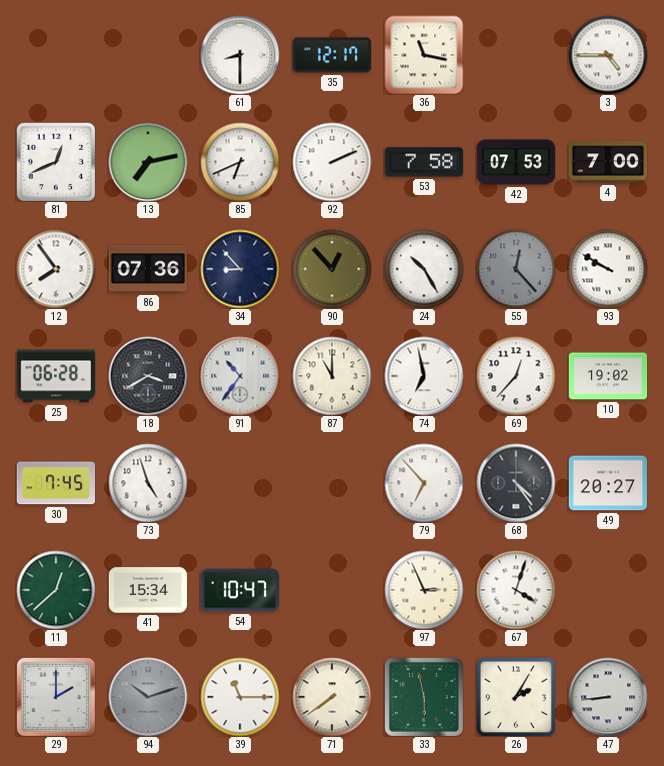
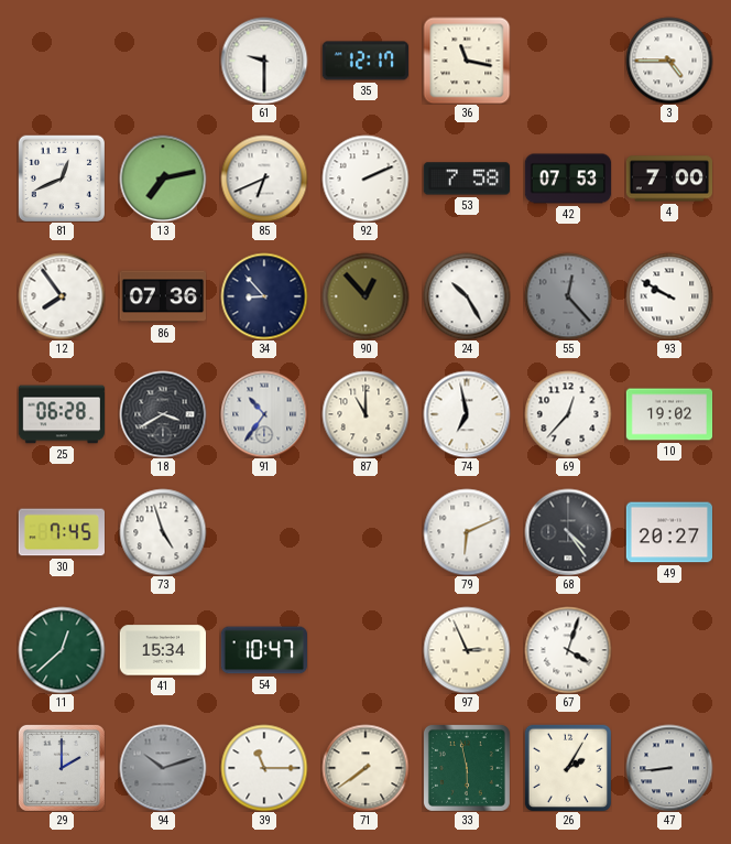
61: 8:30 -> 9:30
79: 6:53 -> 6:11
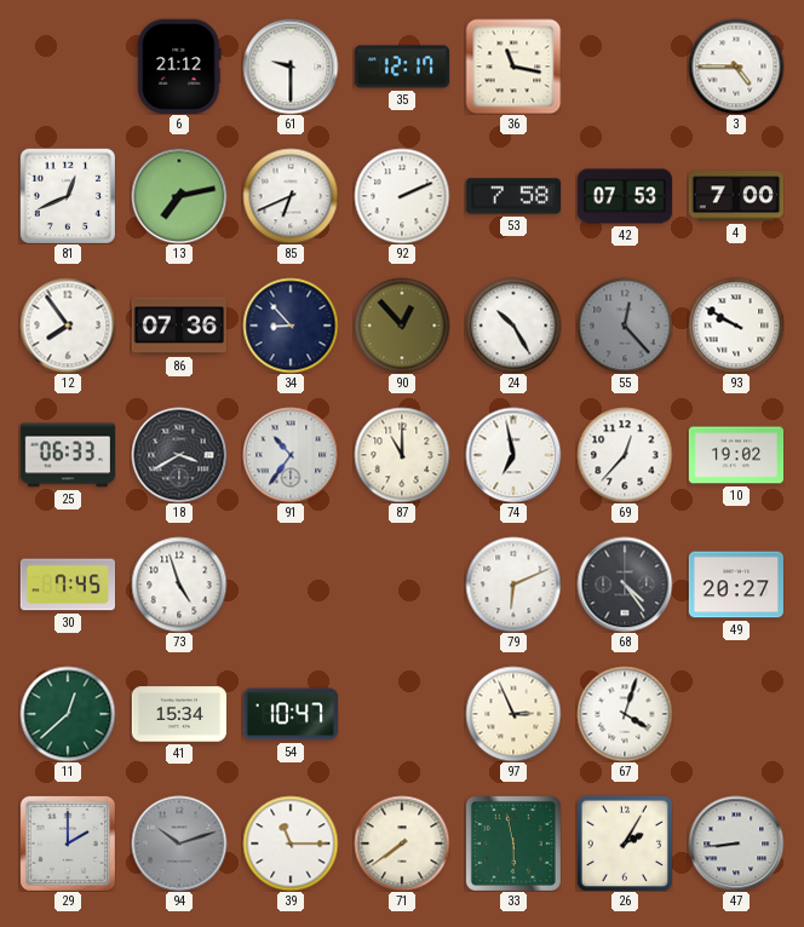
6: none -> 21:12
25: 06:28 -> 06:33
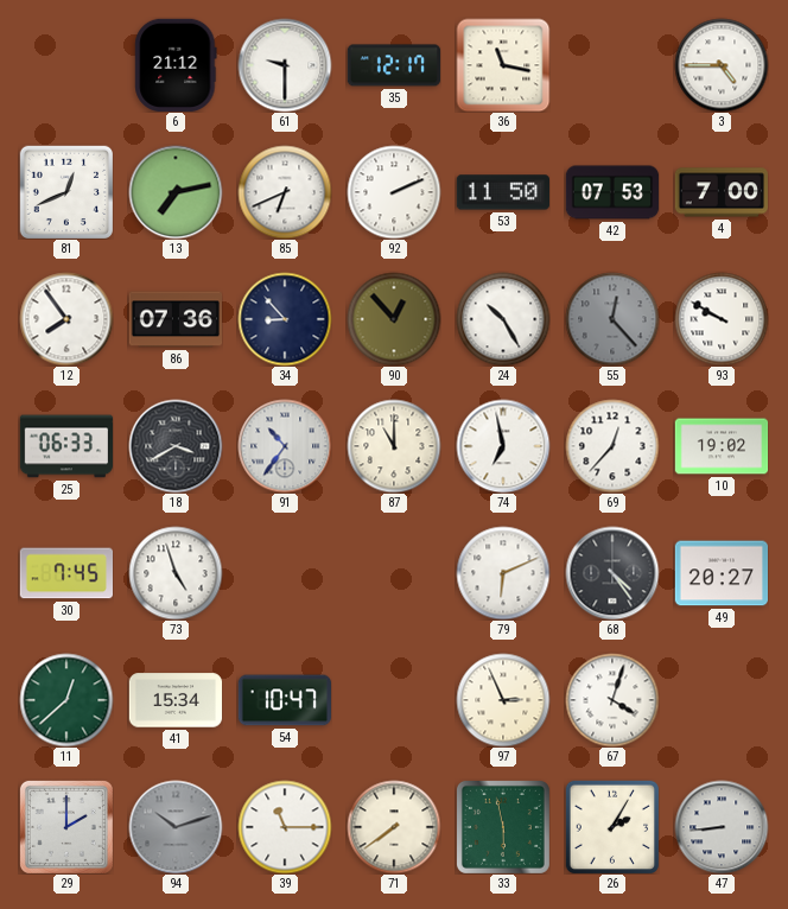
53: 7:58 -> 11:50
